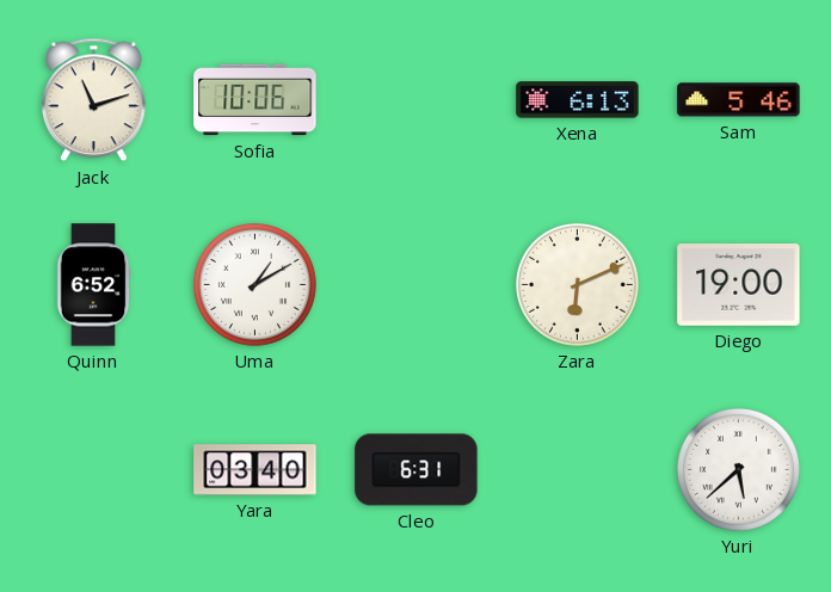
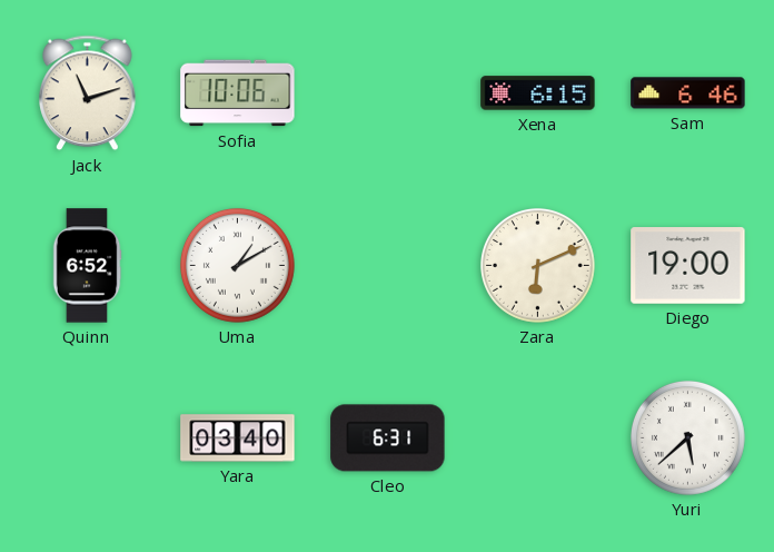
Xena: 6:13 -> 6:15
Sam: 5:46 -> 6:46
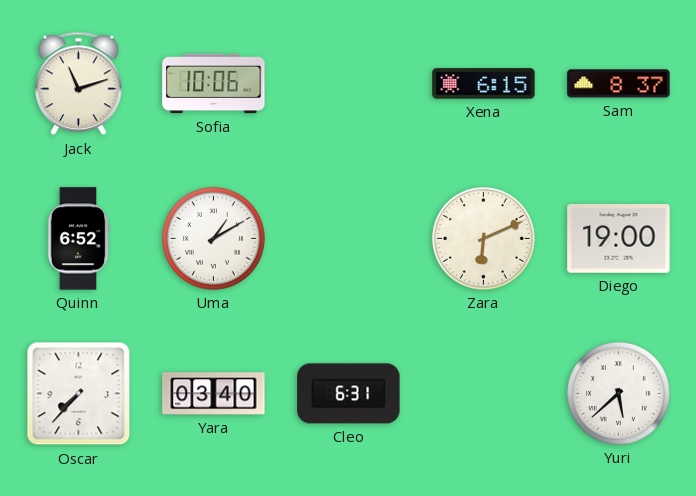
Sam: 6:46 -> 8:37
Oscar: none -> 7:37
